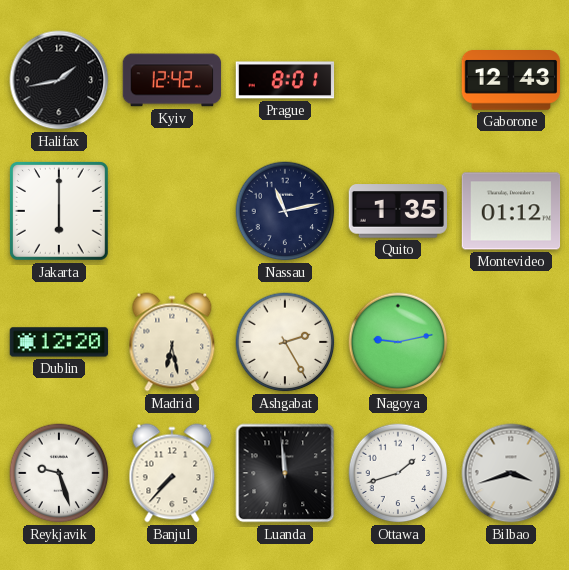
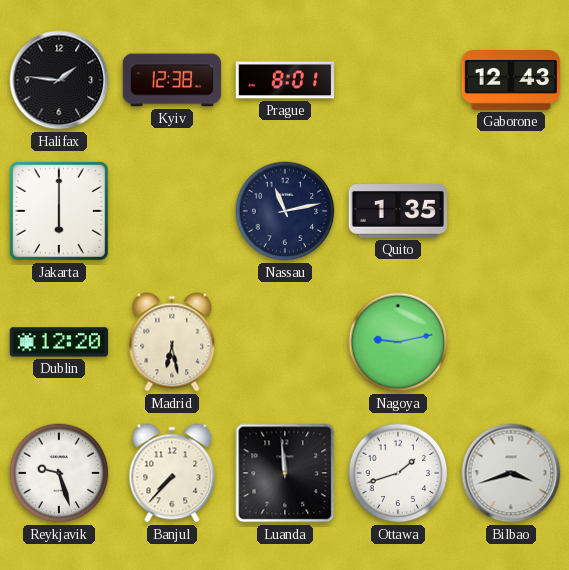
Halifax: 1:43 -> 1:46
Kyiv: 12:42 -> 12:38
Montevideo: 01:12 -> none
Ashgabat: 2:25 -> none
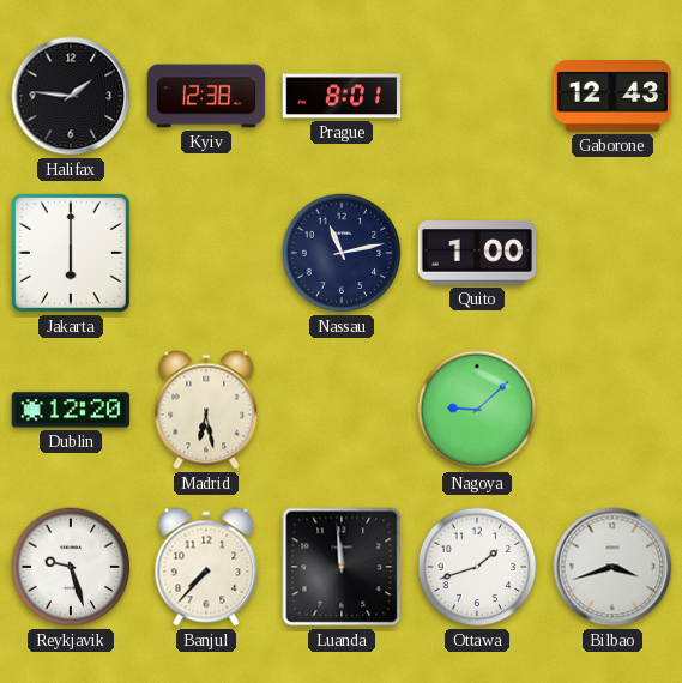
Quito: 1:35 -> 1:00
Nagoya: 9:13 -> 9:08
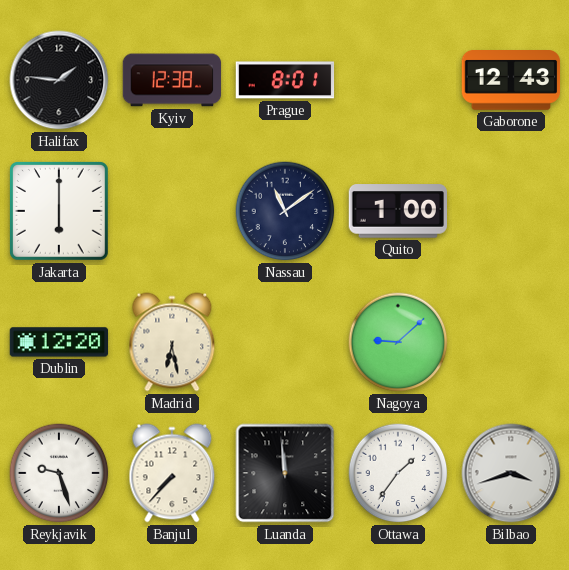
Nassau: 11:13 -> 11:09
Ottawa: 1:42 -> 1:36
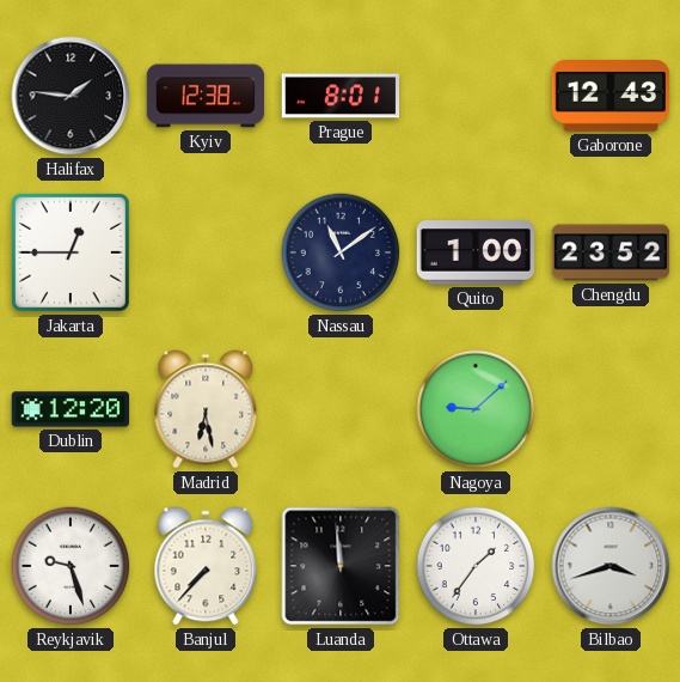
Jakarta: 6:00 -> 12:45
Chengdu: none -> 23:52
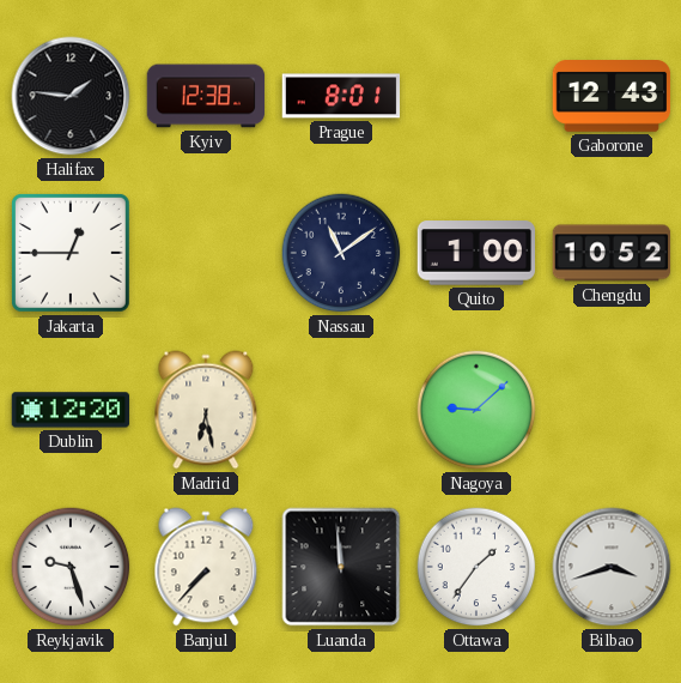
Chengdu: 23:52 -> 10:52
